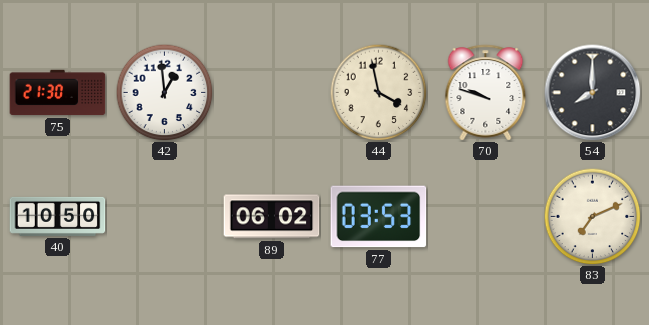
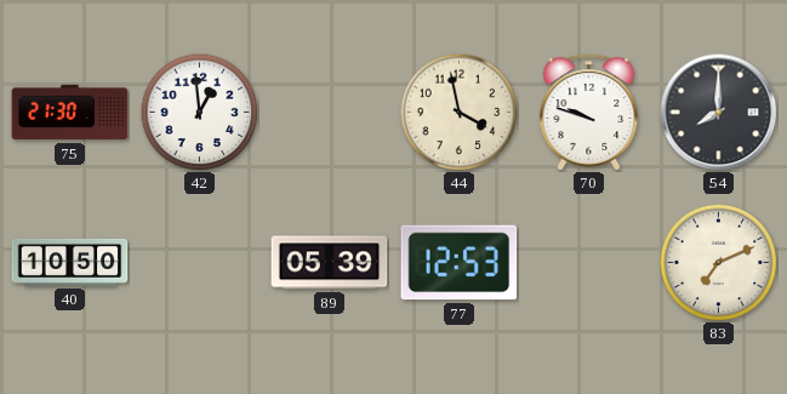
89: 06:02 -> 05:39
77: 03:53 -> 12:53
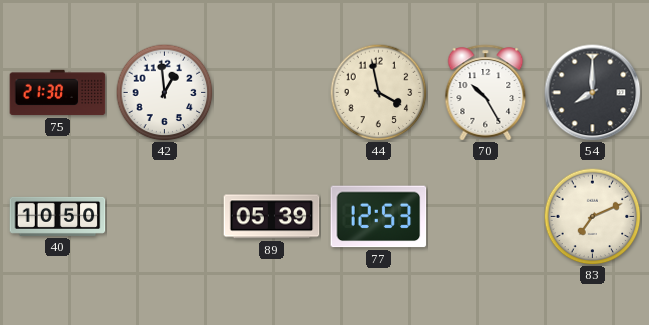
70: 9:48 -> 10:25
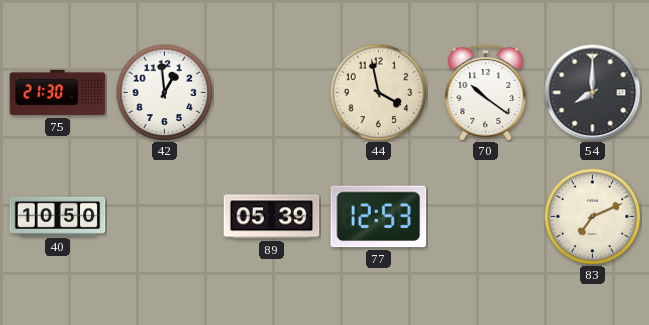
70: 10:25 -> 10:21
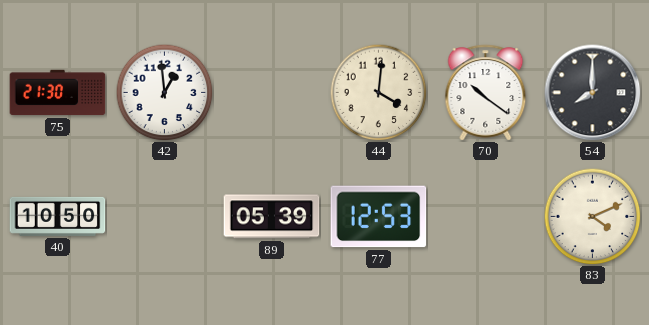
44: 3:58 -> 4:01
83: 7:11 -> 4:11
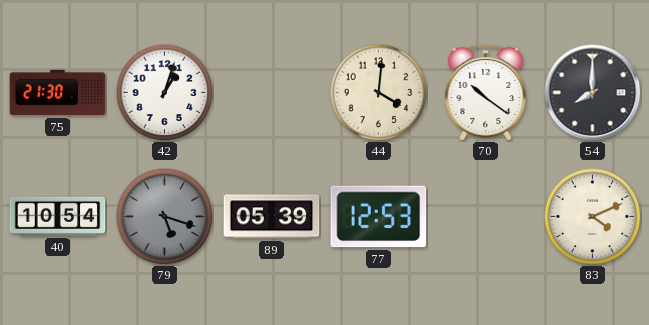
42: 12:59 -> 1:03
40: 10:50 -> 10:54
79: none -> 5:18
